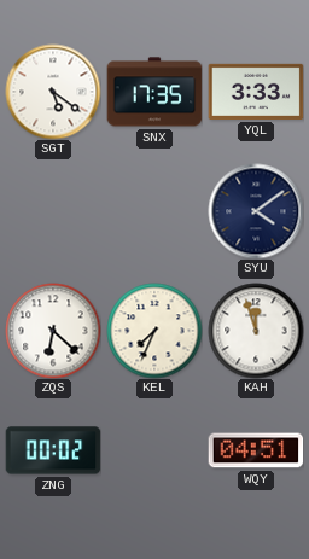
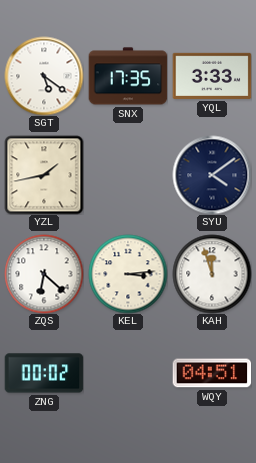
YZL: none -> 1:43
KEL: 7:34 -> 3:14
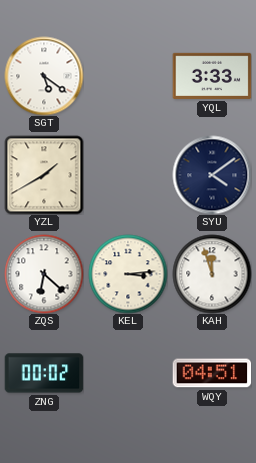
SNX: 17:35 -> none
YZL: 1:43 -> 1:40
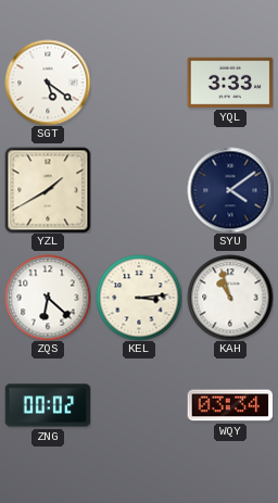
KAH: 11:57 -> 10:57
WQY: 04:51 -> 03:34
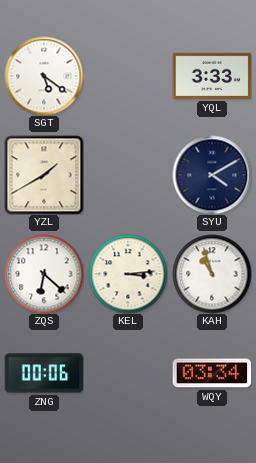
SYU: 4:09 -> 4:10
ZNG: 00:02 -> 00:06
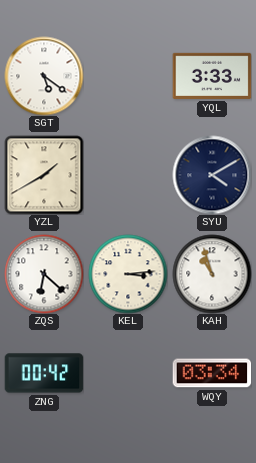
ZNG: 00:06 -> 00:42
